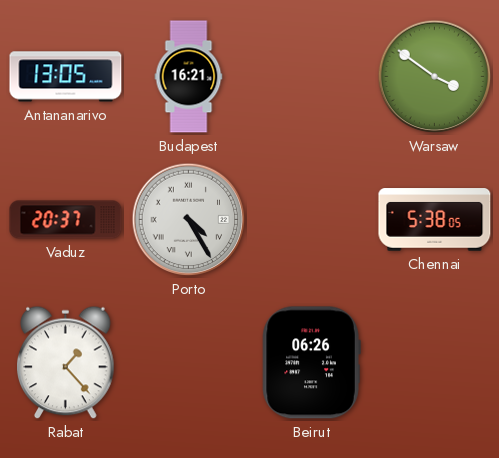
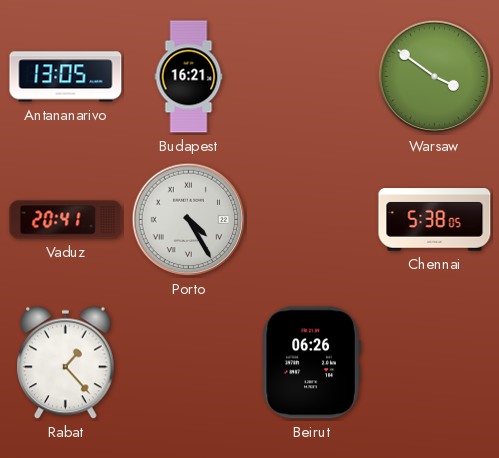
Vaduz: 20:37 -> 20:41
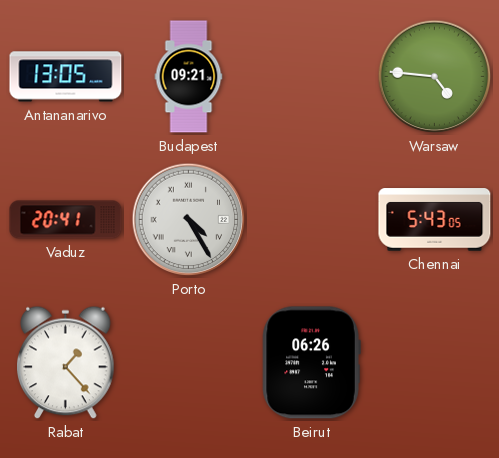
Budapest: 16:21 -> 09:21
Warsaw: 3:51 -> 4:46
Chennai: 5:38 -> 5:43
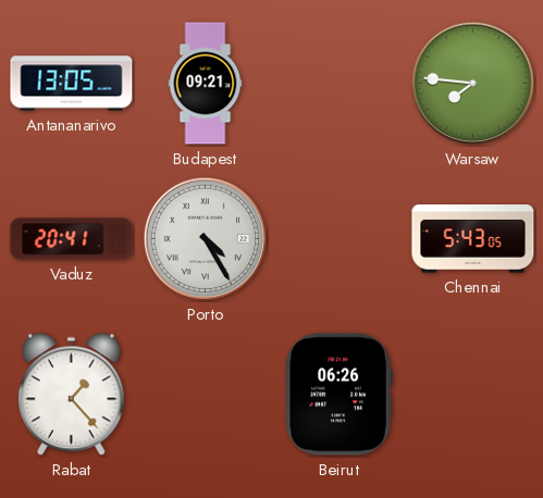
Warsaw: 4:46 -> 7:46
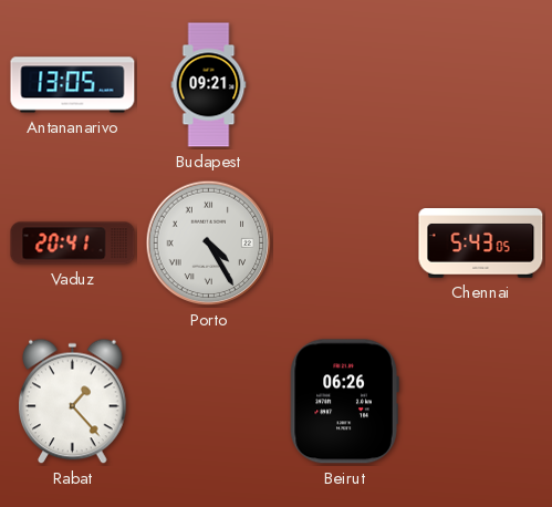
Warsaw: 7:46 -> none
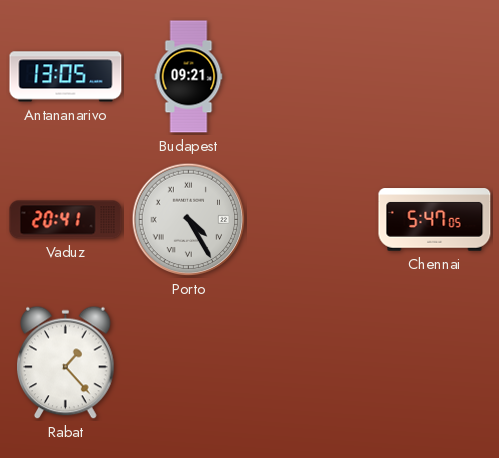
Chennai: 5:43 -> 5:47
Beirut: 06:26 -> none
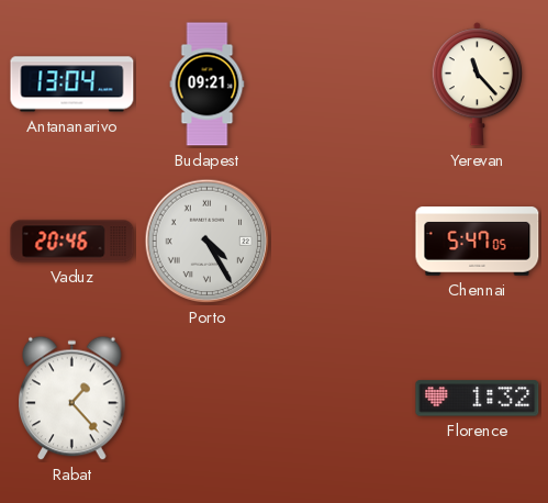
Antananarivo: 13:05 -> 13:04
Yerevan: none -> 11:23
Vaduz: 20:41 -> 20:46
Florence: none -> 1:32
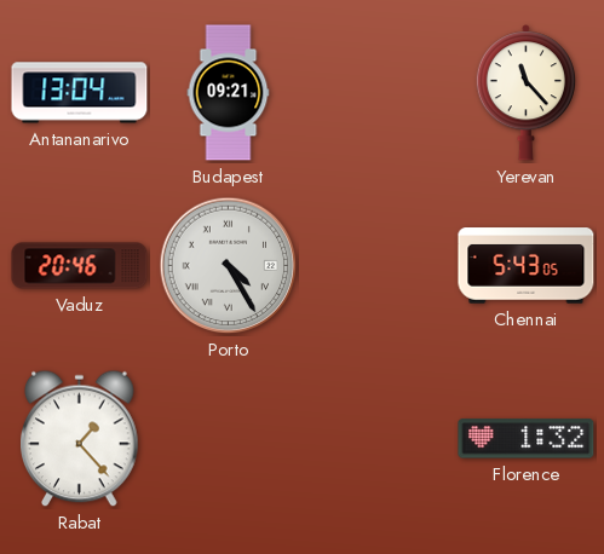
Chennai: 5:47 -> 5:43
